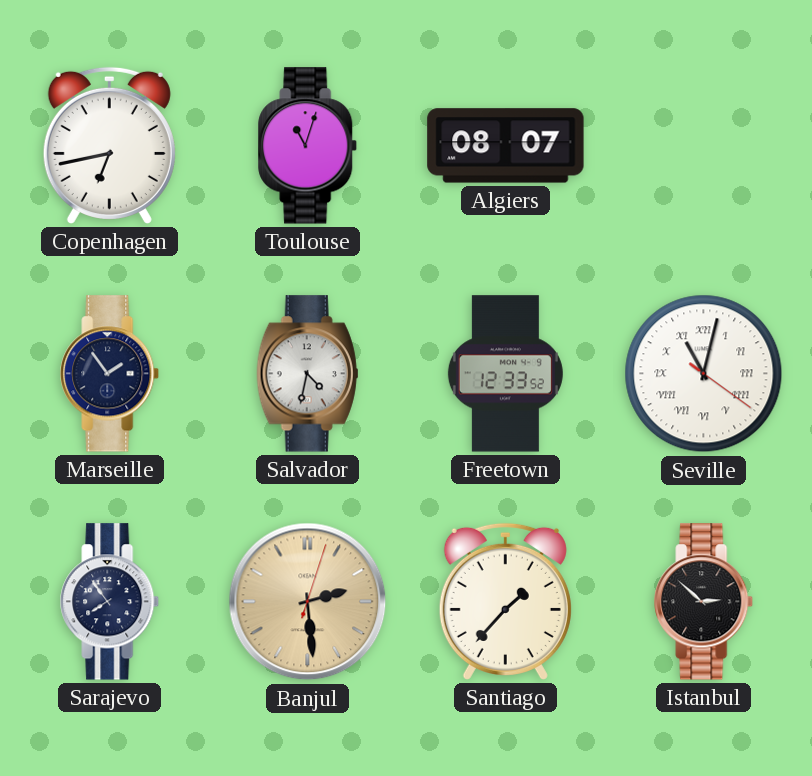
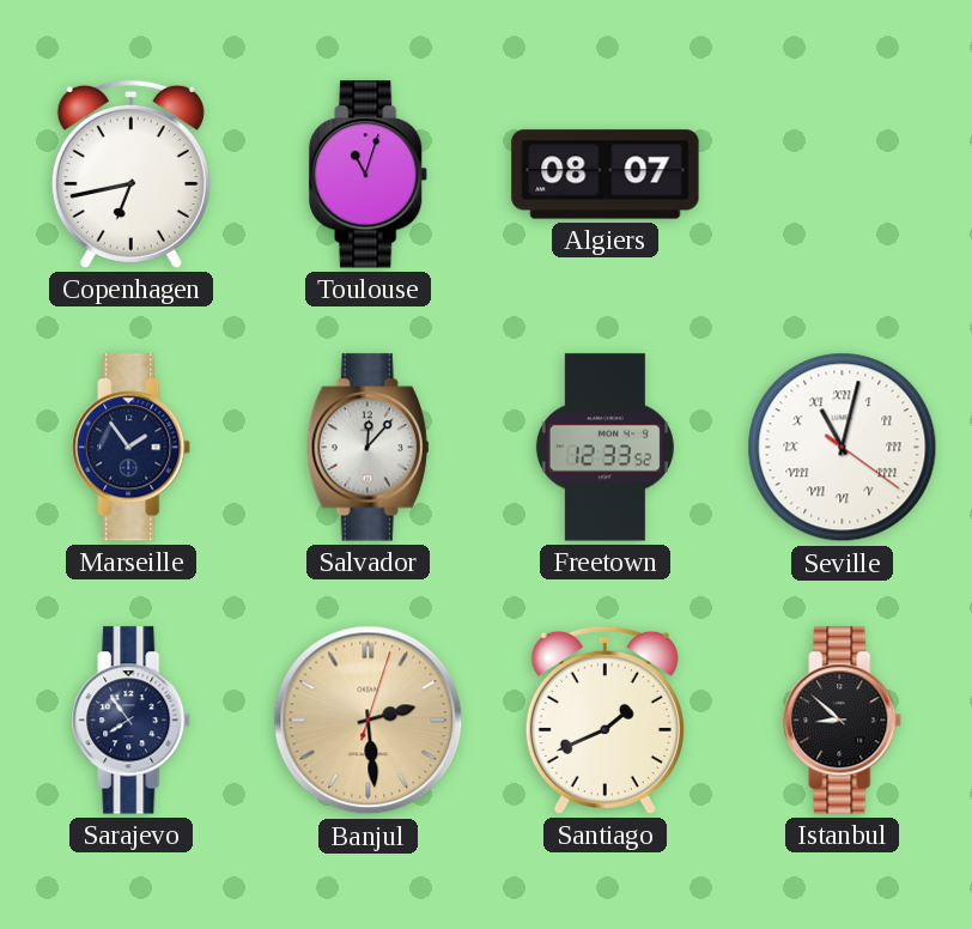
Salvador: 4:32 -> 12:07
Santiago: 1:37 -> 1:41
Istanbul: 2:52 -> 8:52
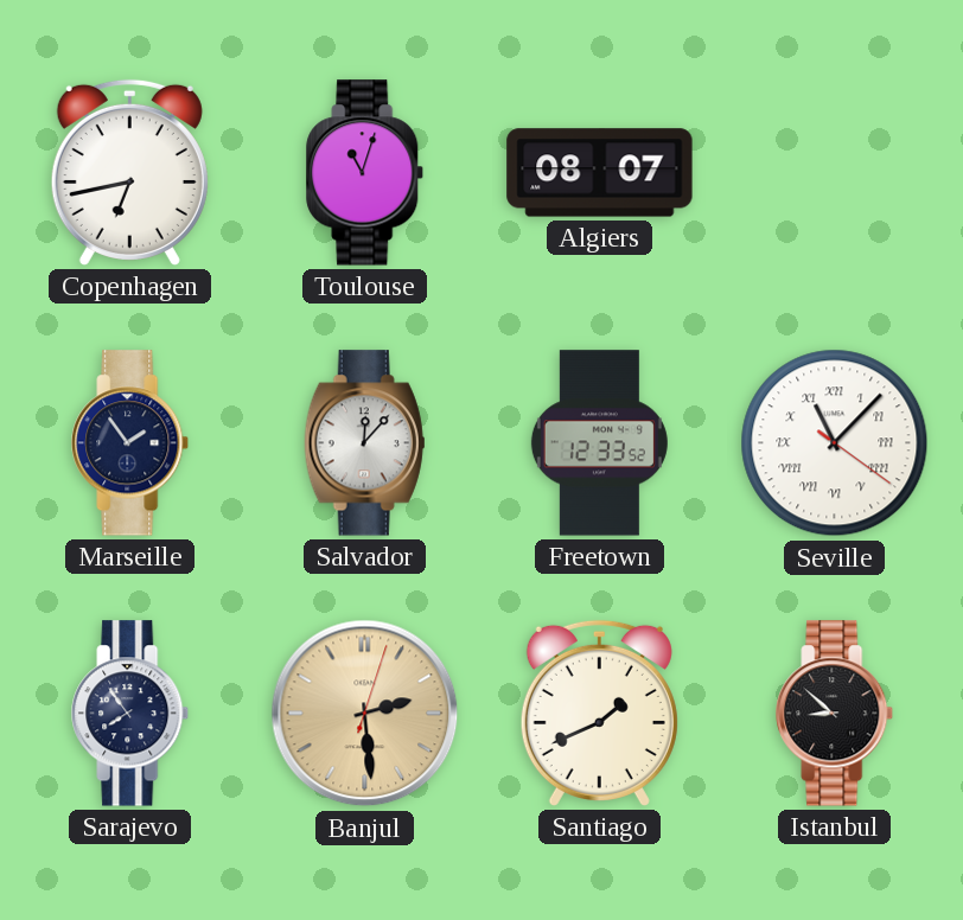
Seville: 11:02 -> 11:07
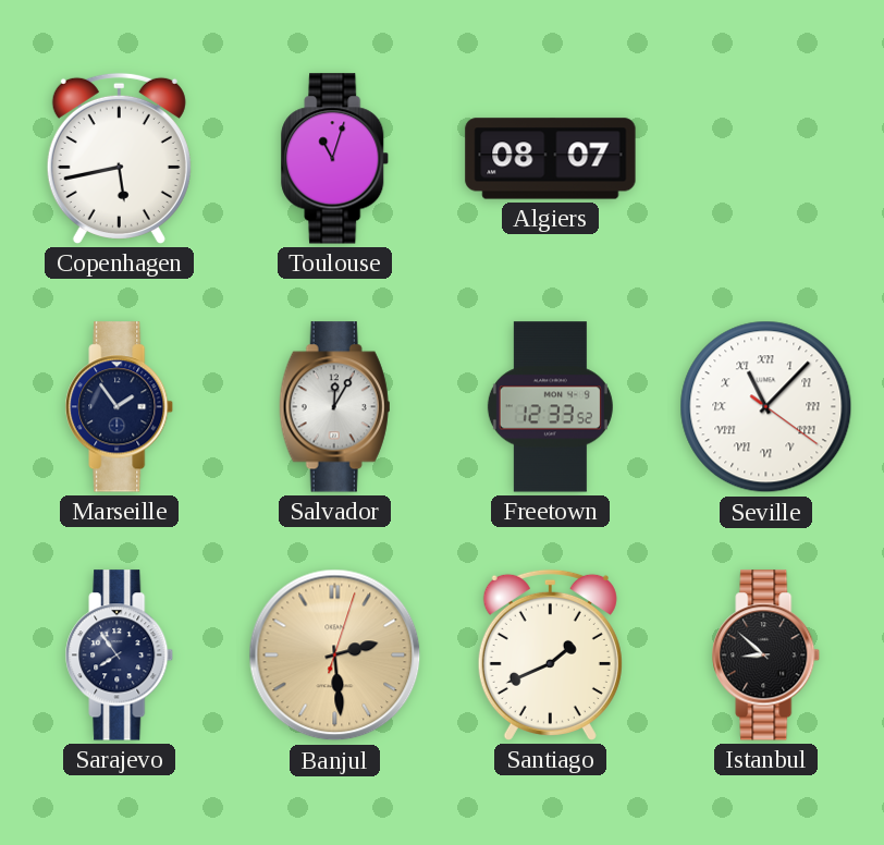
Copenhagen: 6:43 -> 5:43
Salvador: 12:07 -> 12:05
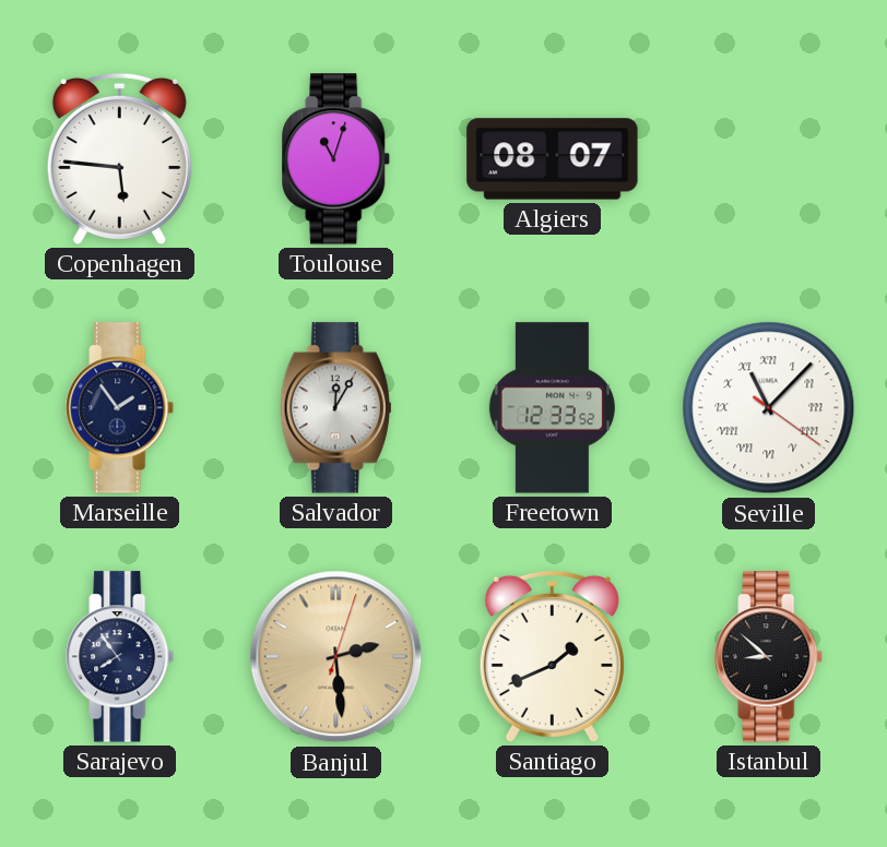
Copenhagen: 5:43 -> 5:46
